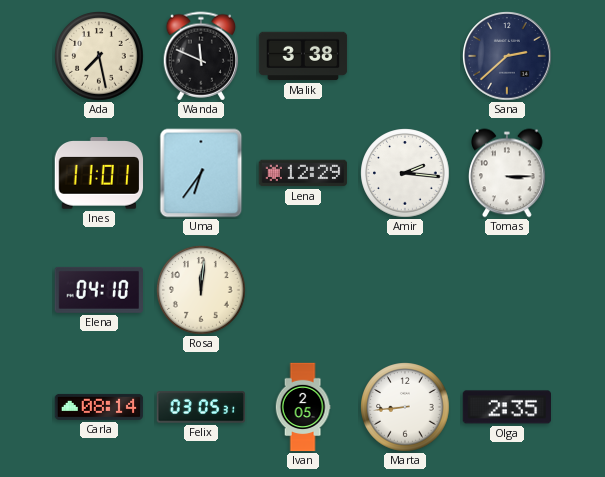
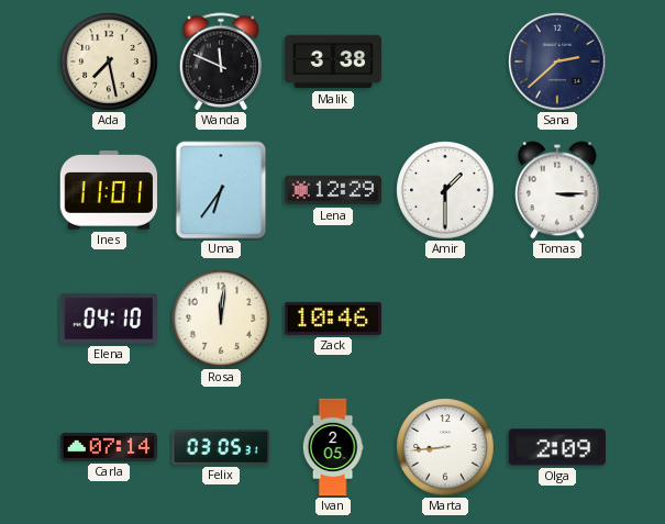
Amir: 2:16 -> 1:30
Zack: none -> 10:46
Carla: 08:14 -> 07:14
Olga: 2:35 -> 2:09
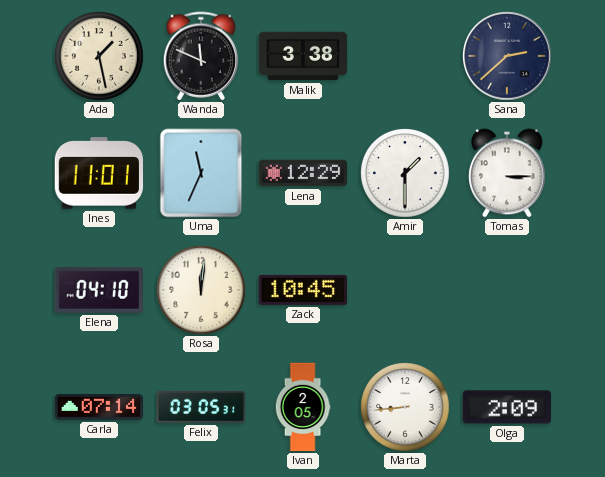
Ada: 7:28 -> 1:28
Uma: 6:36 -> 11:34
Zack: 10:46 -> 10:45
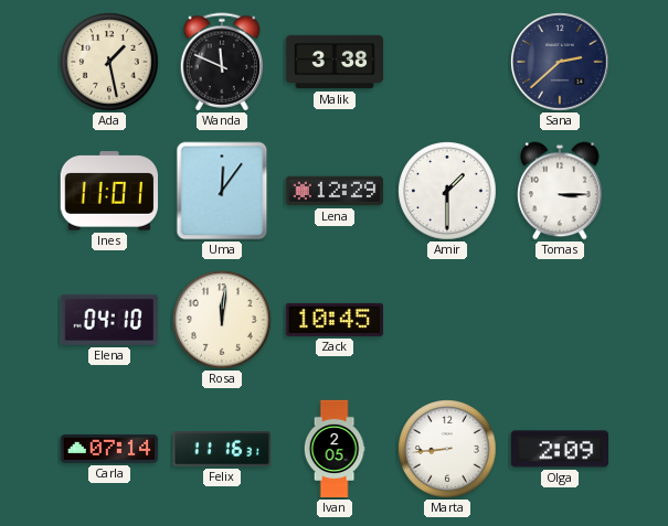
Uma: 11:34 -> 12:06
Felix: 03:05 -> 11:16
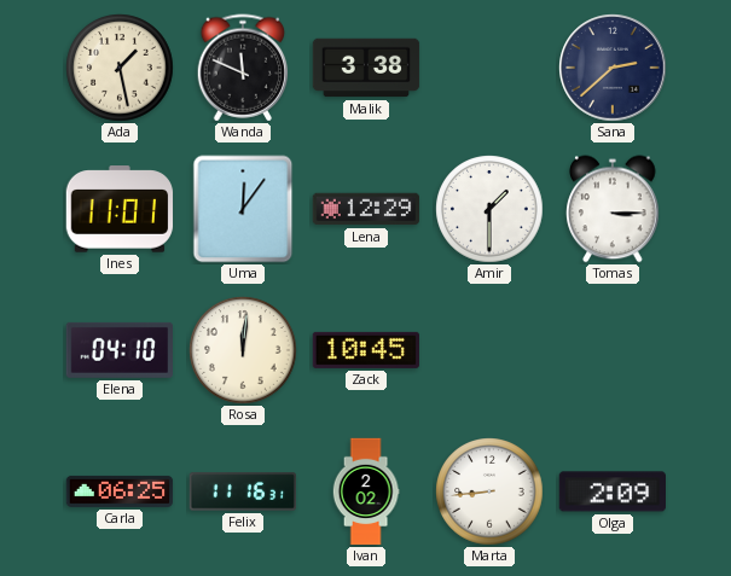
Carla: 07:14 -> 06:25
Ivan: 2:05 -> 2:02
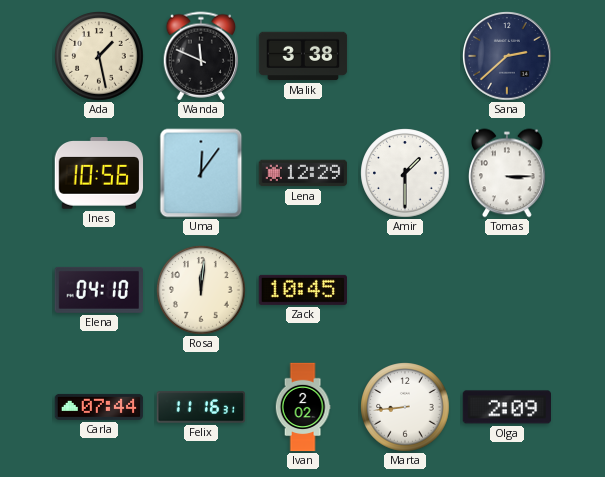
Ines: 11:01 -> 10:56
Carla: 06:25 -> 07:44
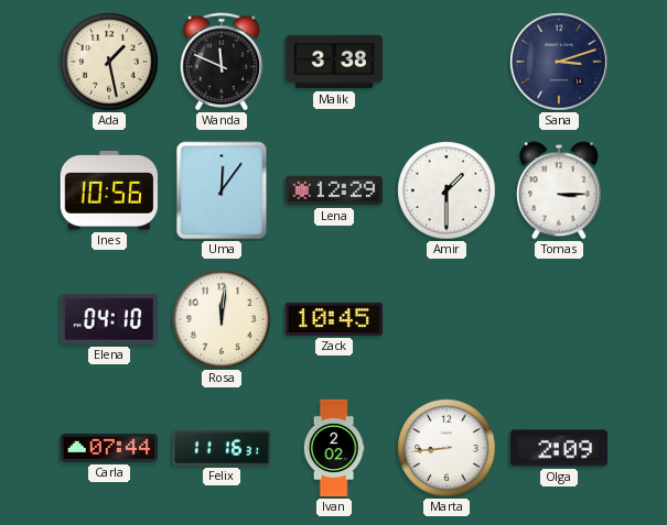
Sana: 2:38 -> 3:12
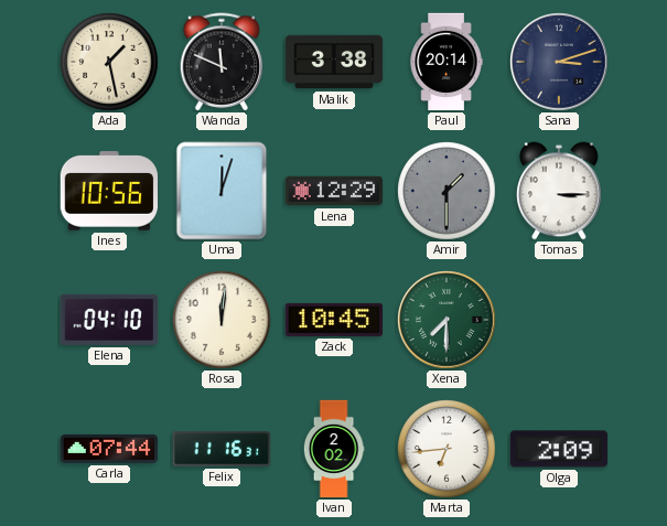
Paul: none -> 20:14
Uma: 12:06 -> 12:03
Amir dial: white -> grey
Xena: none -> 7:30
Marta: 8:44 -> 6:44
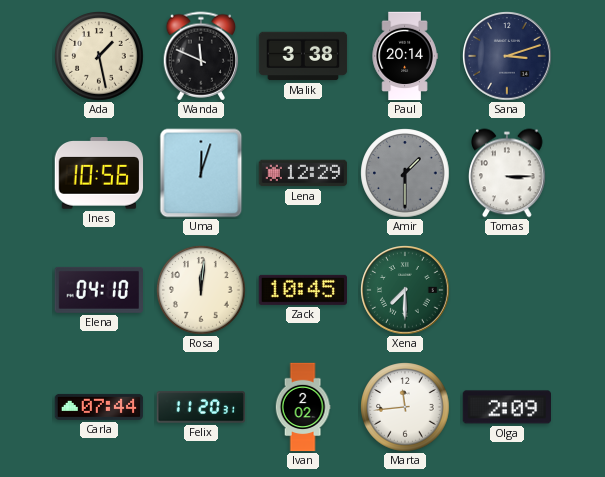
Felix: 11:16 -> 11:20
Marta: 6:44 -> 11:44
